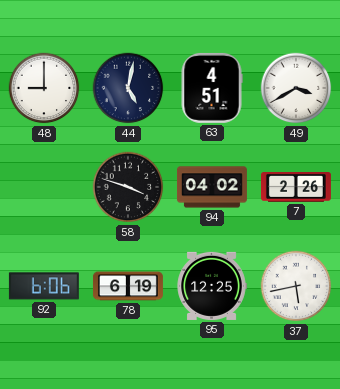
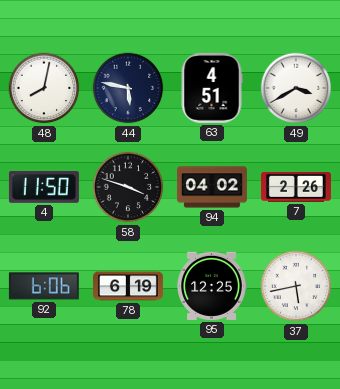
48: 9:00 -> 8:02
44: 5:02 -> 5:47
4: none -> 11:50
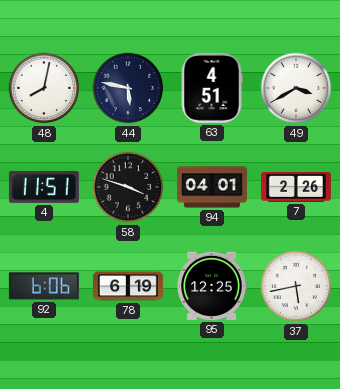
4: 11:50 -> 11:51
94: 04:02 -> 04:01
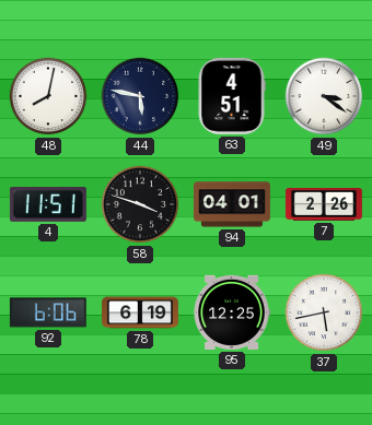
49: 3:40 -> 3:21
